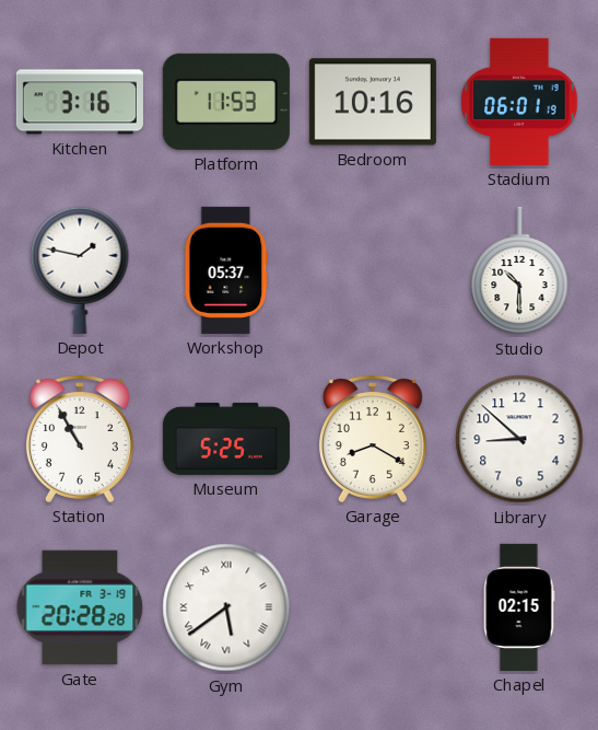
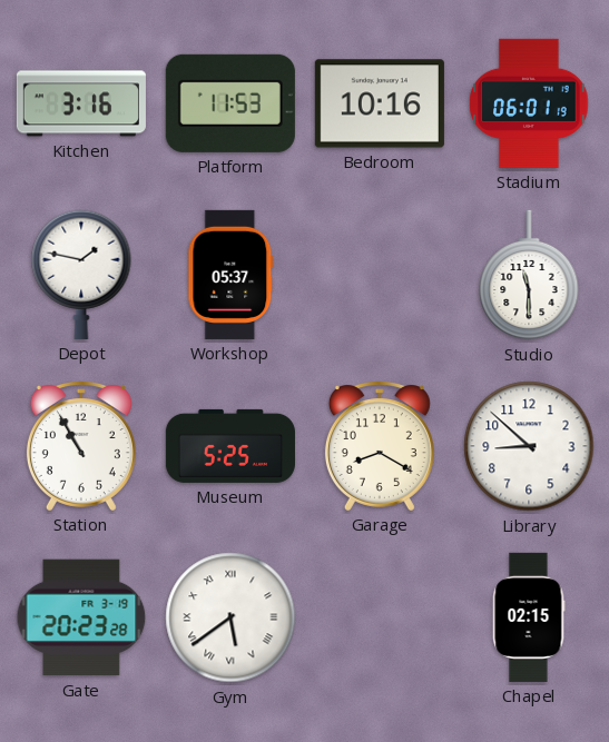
Studio: 10:30 -> 11:30
Gate: 20:28 -> 20:23
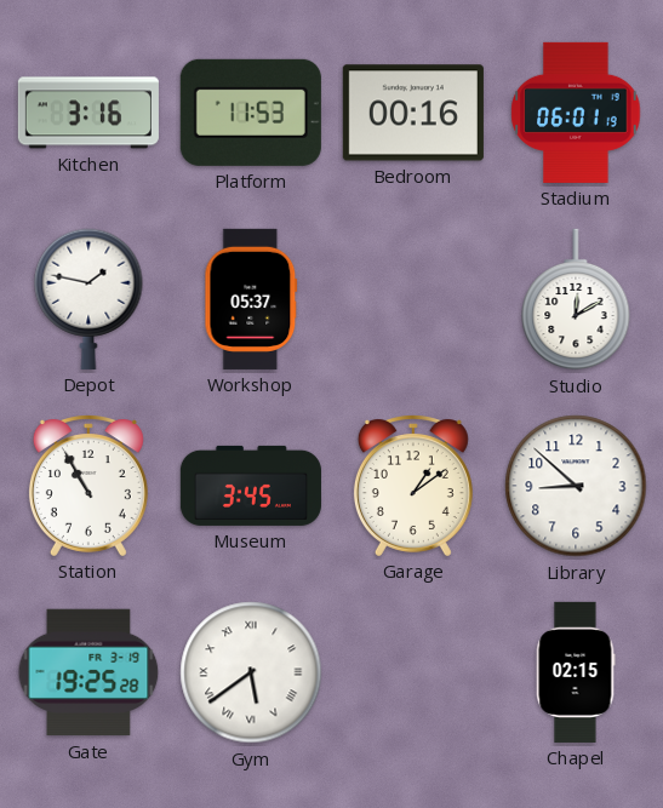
Bedroom: 10:16 -> 00:16
Studio: 11:30 -> 12:10
Museum: 5:25 -> 3:45
Garage: 8:20 -> 1:09
Gate: 20:23 -> 19:25
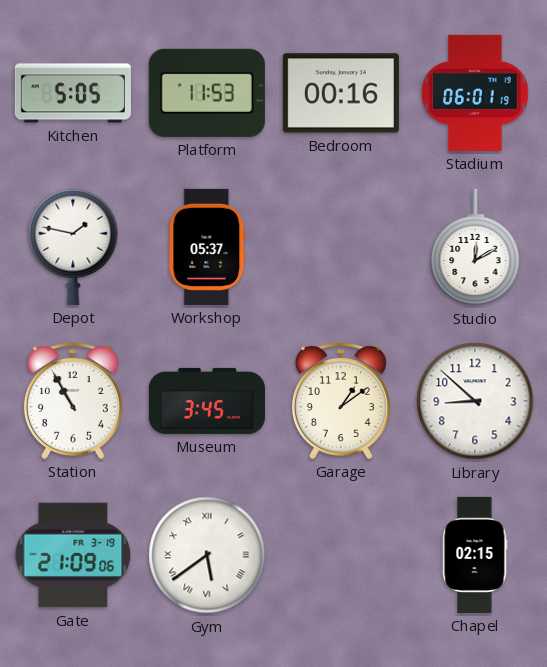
Kitchen: 3:16 -> 5:05
Gate: 19:25 -> 21:09
